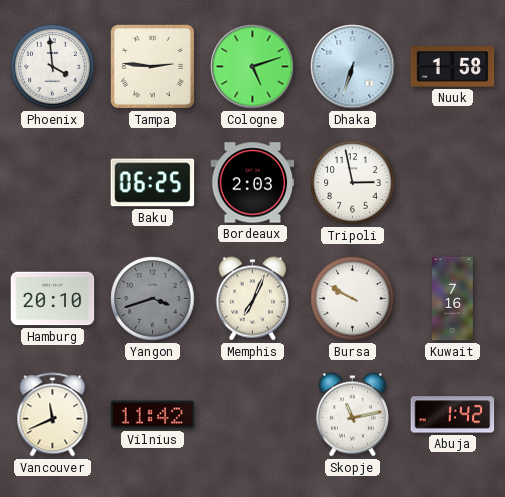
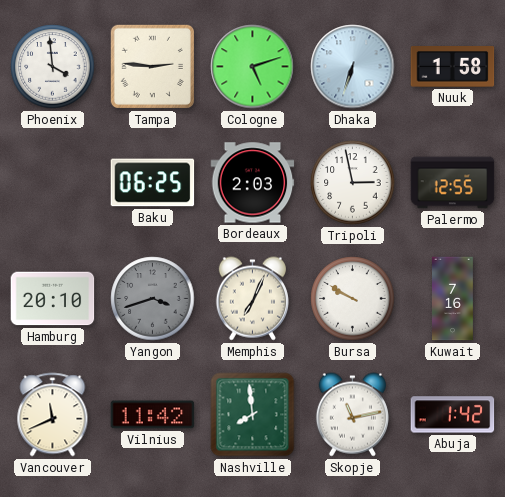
Palermo: none -> 12:55
Nashville: none -> 7:59
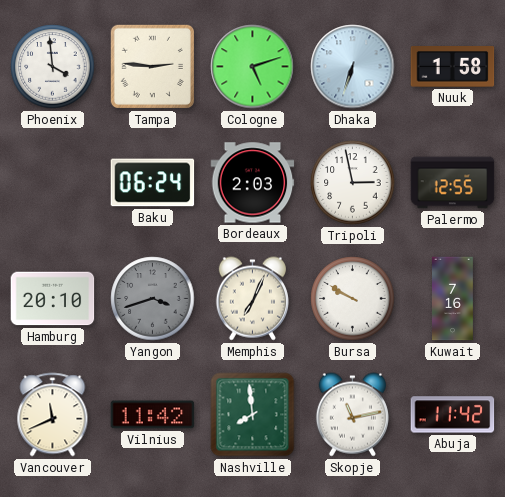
Baku: 06:25 -> 06:24
Abuja: 1:42 -> 11:42
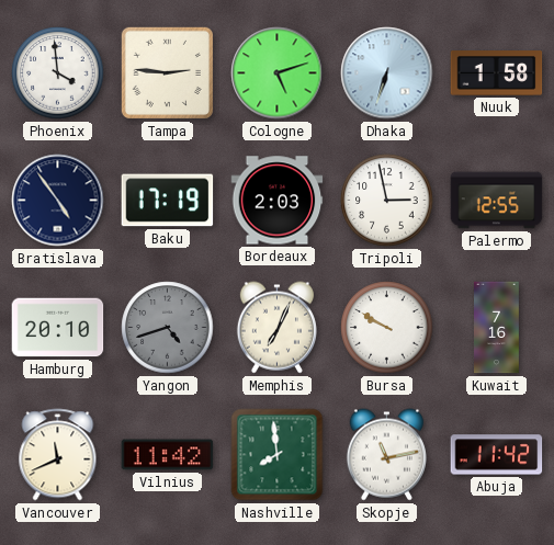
Bratislava: none -> 4:54
Baku: 06:24 -> 17:19
Yangon: 3:42 -> 4:42
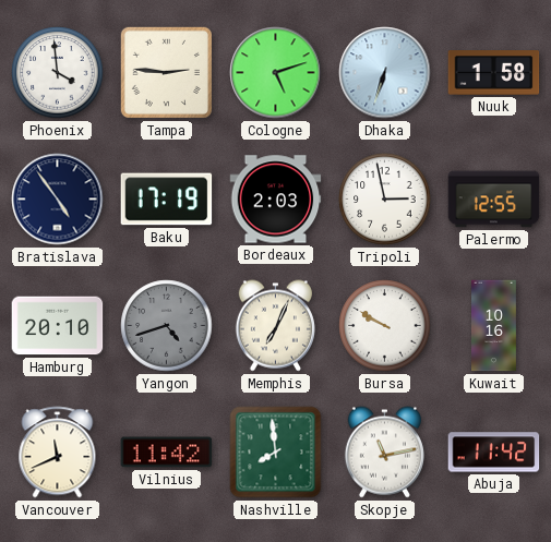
Kuwait: 7:16 -> 10:16
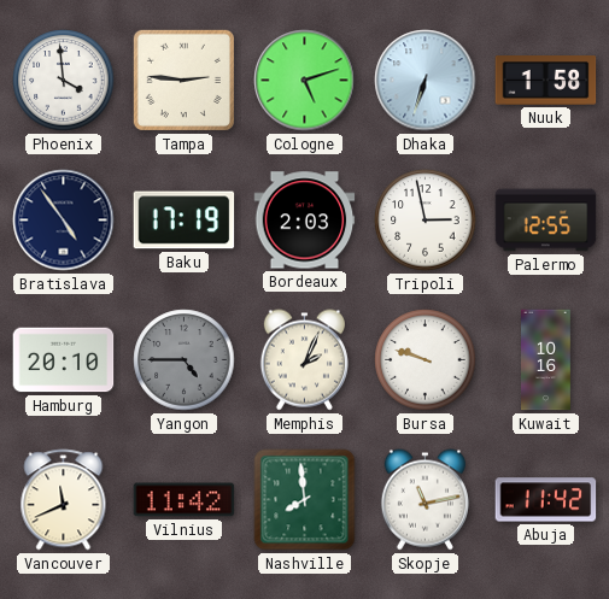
Yangon: 4:42 -> 4:45
Memphis: 7:04 -> 2:04
Bursa: 9:50 -> 9:48
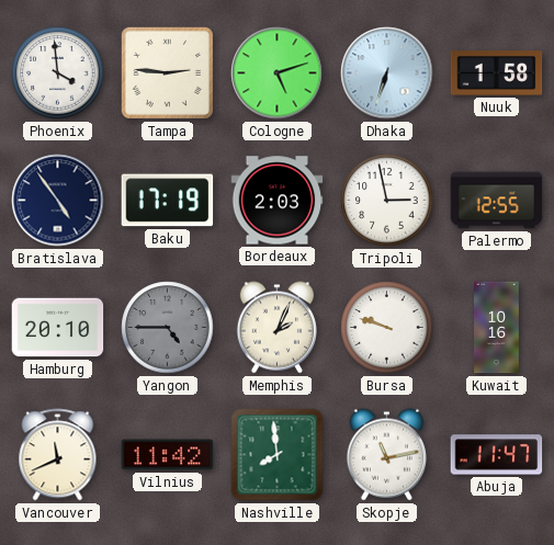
Abuja: 11:42 -> 11:47
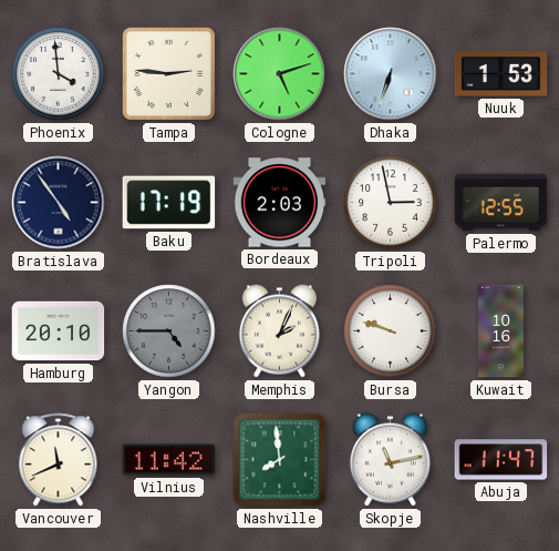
Nuuk: 1:58 -> 1:53
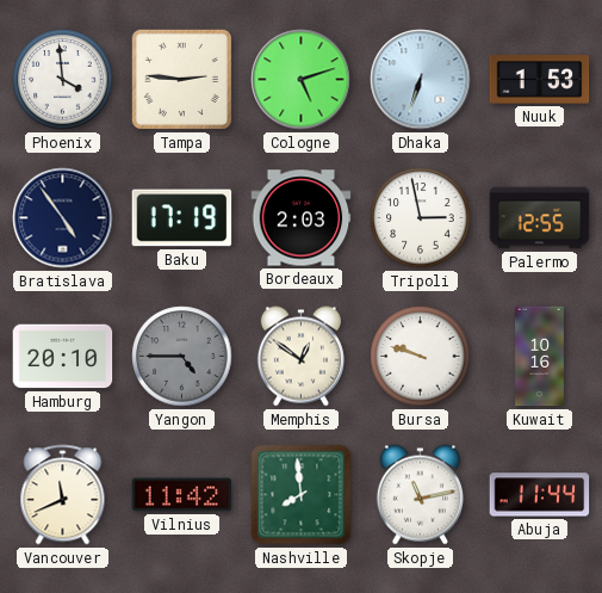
Memphis: 2:04 -> 12:51
Abuja: 11:47 -> 11:44
